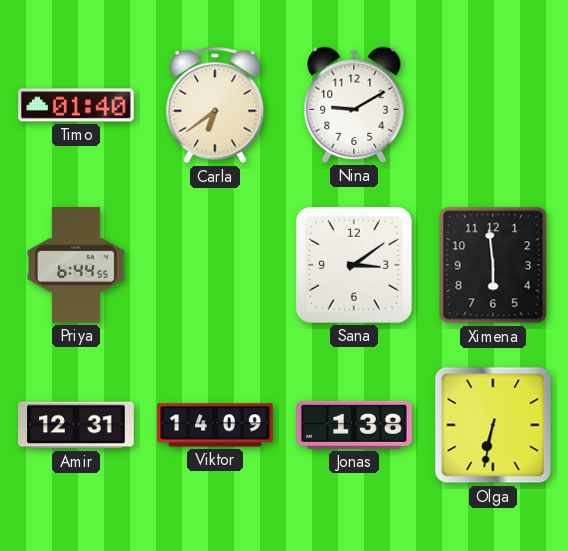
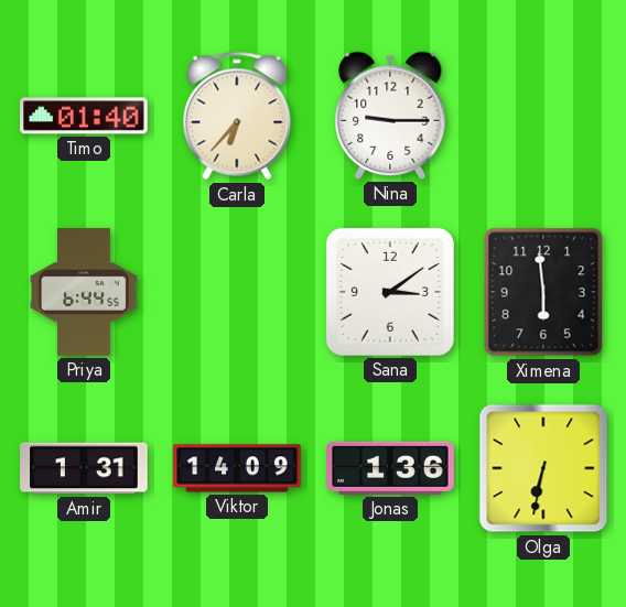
Carla: 6:39 -> 6:37
Nina: 9:10 -> 9:15
Amir: 12:31 -> 1:31
Jonas: 1:38 -> 1:36
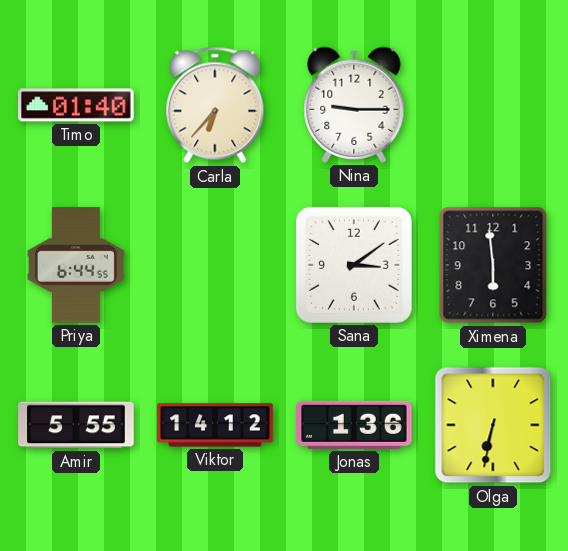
Amir: 1:31 -> 5:55
Viktor: 14:09 -> 14:12
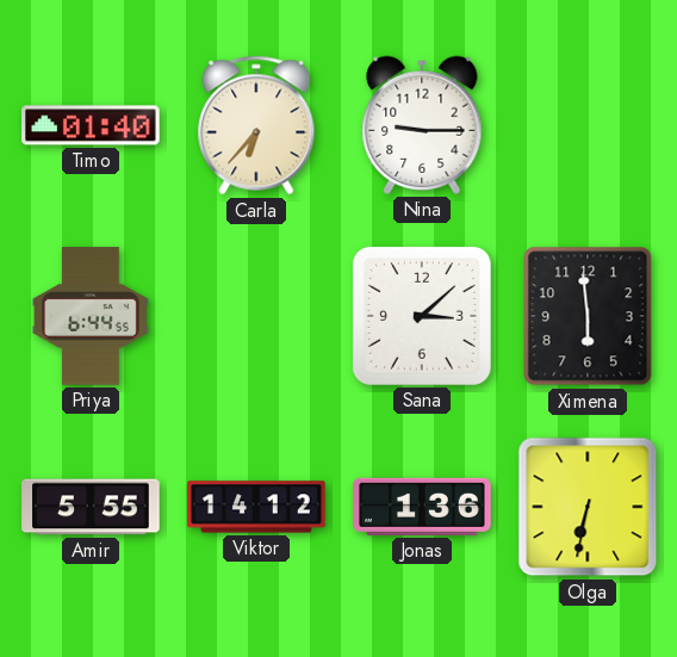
Sana: 3:09 -> 3:08
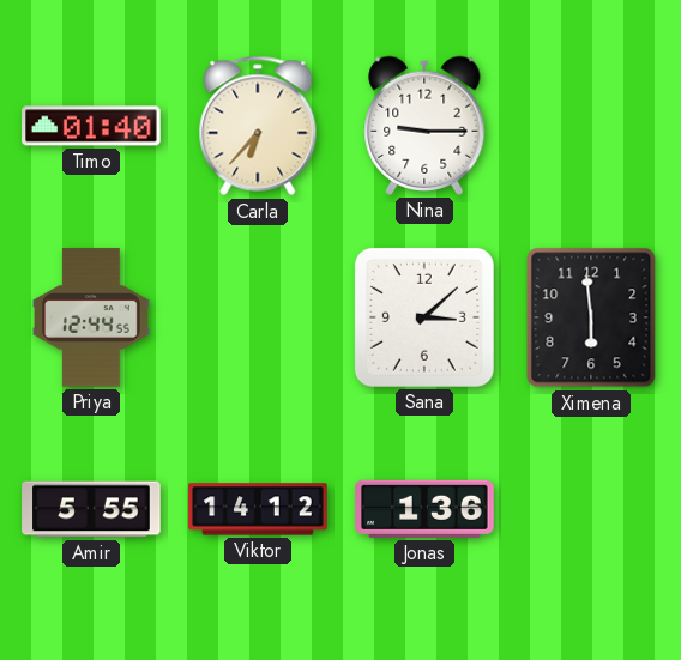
Priya: 6:44 -> 12:44
Olga: 6:32 -> none
